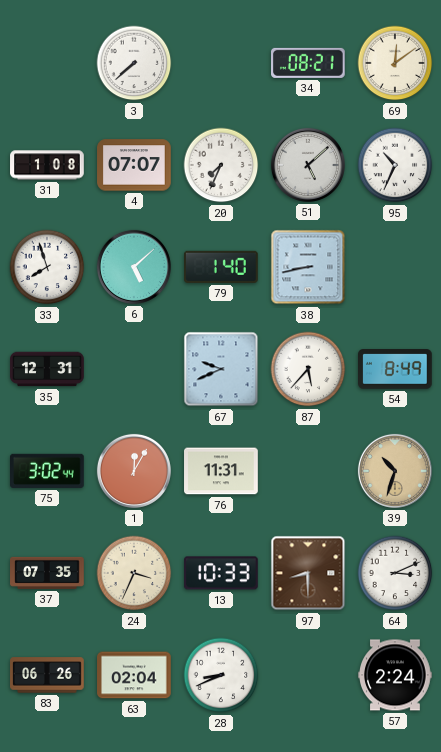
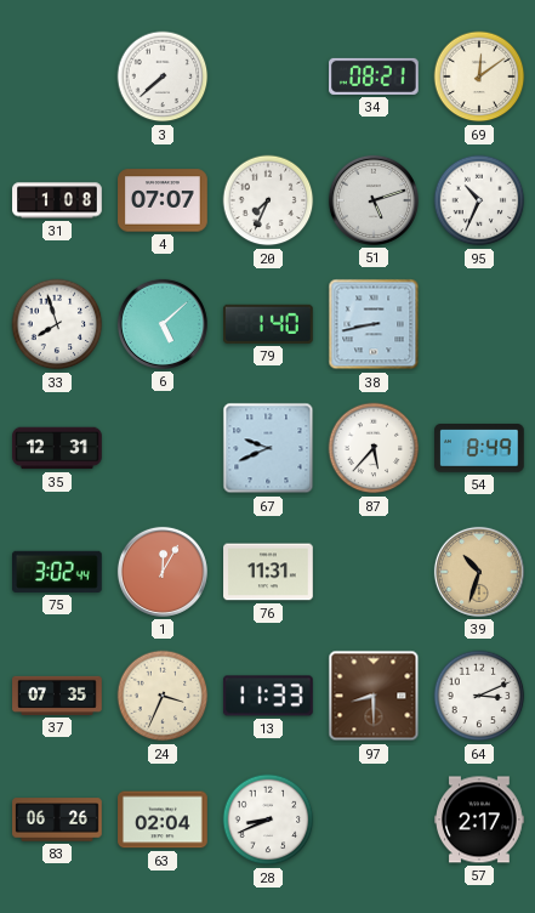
51: 5:08 -> 5:12
13: 10:33 -> 11:33
57: 2:24 -> 2:17
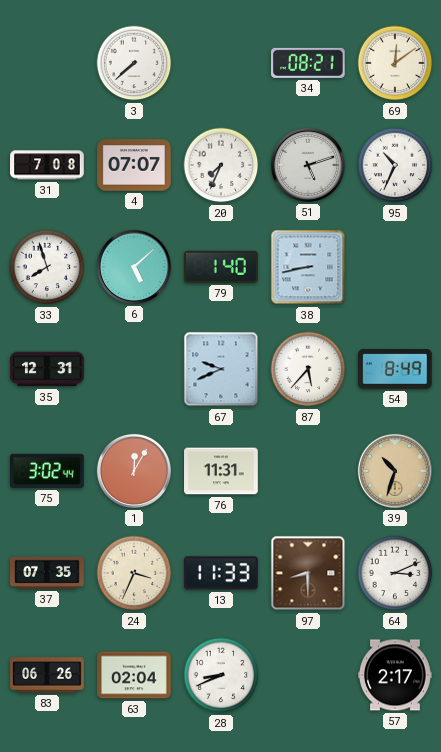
31: 1:08 -> 7:08
